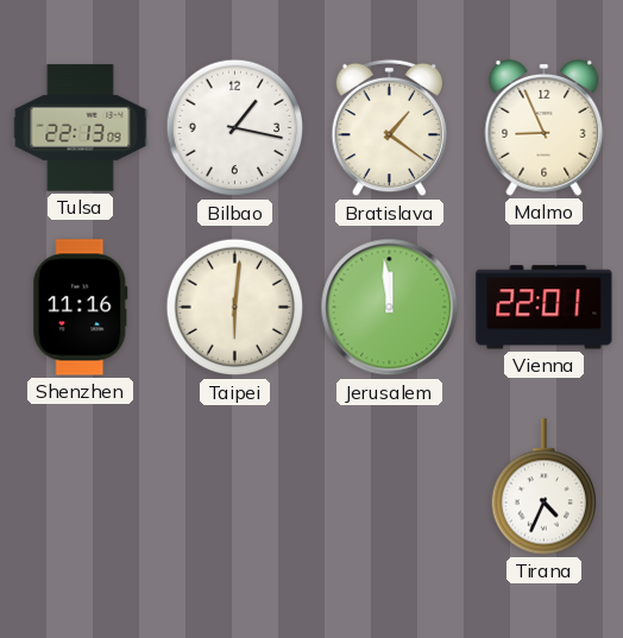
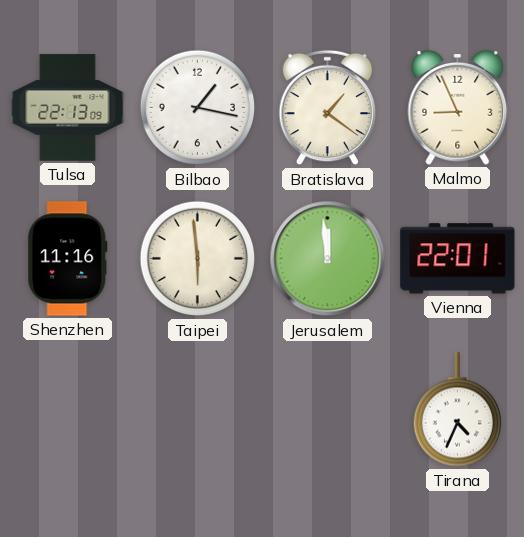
Taipei: 6:01 -> 5:59
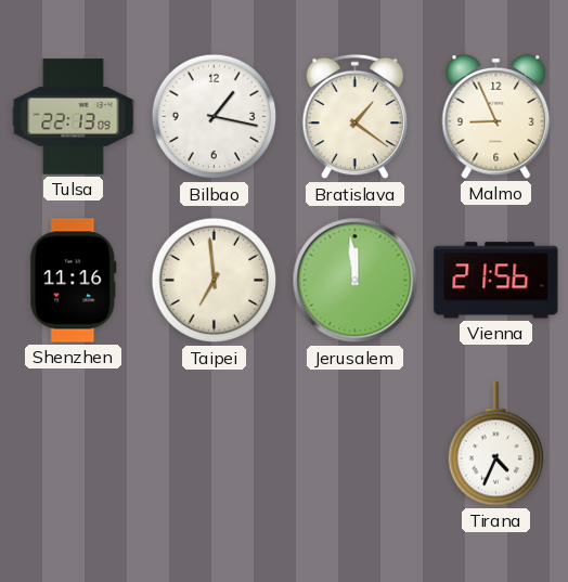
Taipei: 5:59 -> 6:59
Vienna: 22:01 -> 21:56
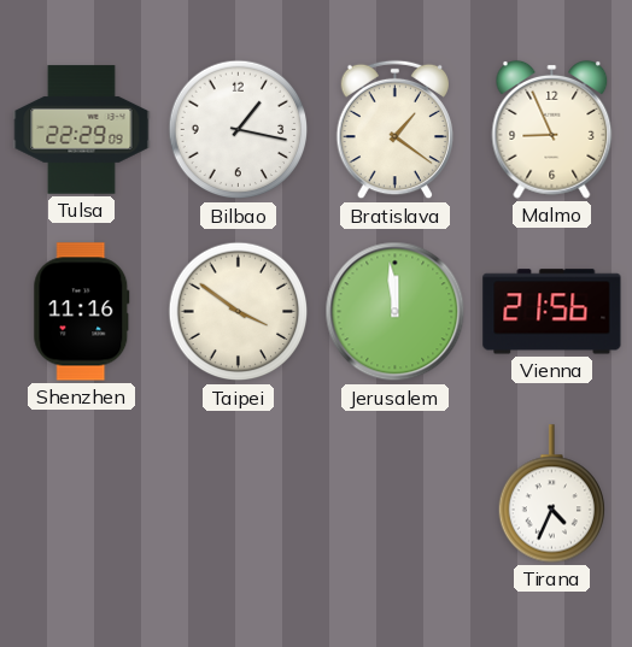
Tulsa: 22:13 -> 22:29
Taipei: 6:59 -> 3:51
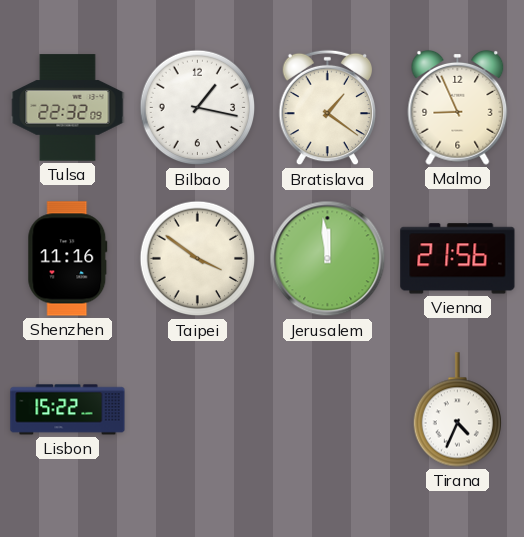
Tulsa: 22:29 -> 22:32
Lisbon: none -> 15:22
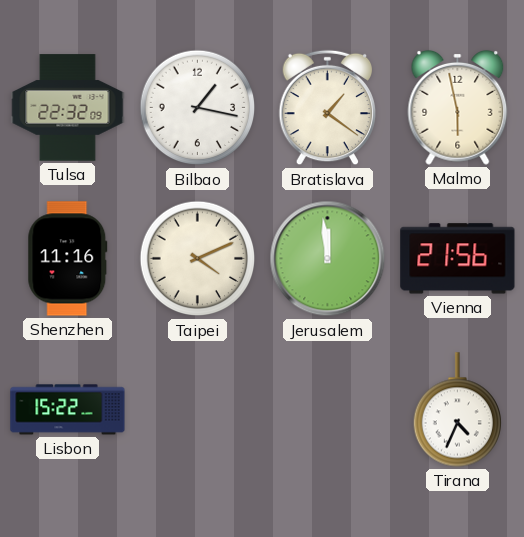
Malmo: 8:56 -> 5:58
Taipei: 3:51 -> 4:11
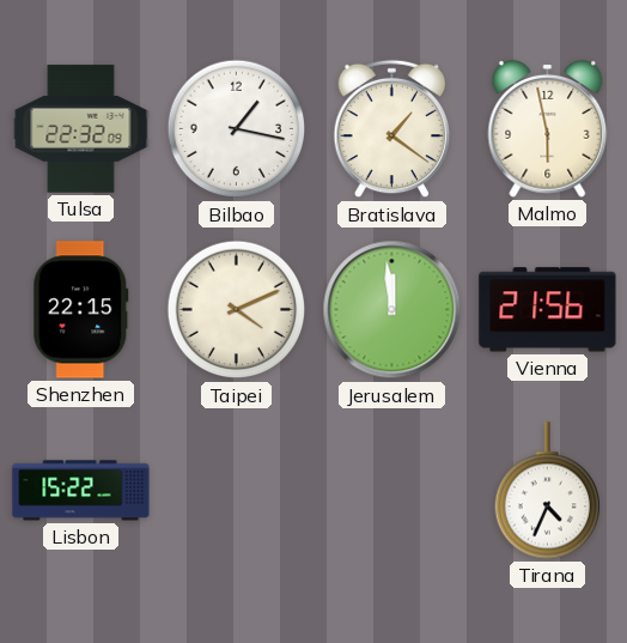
Shenzhen: 11:16 -> 22:15
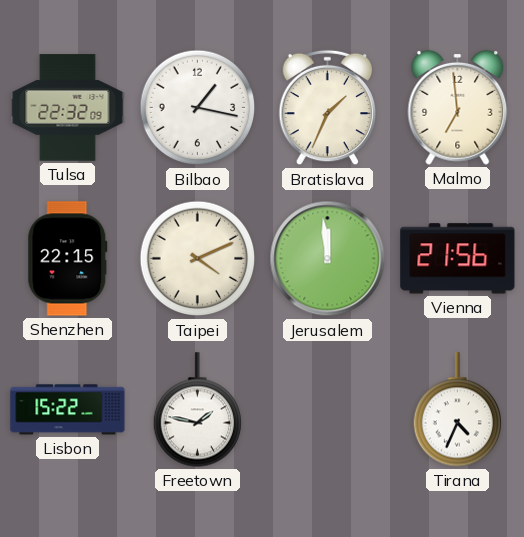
Bratislava: 1:21 -> 1:34
Malmo: 5:58 -> 6:59
Freetown: none -> 1:47
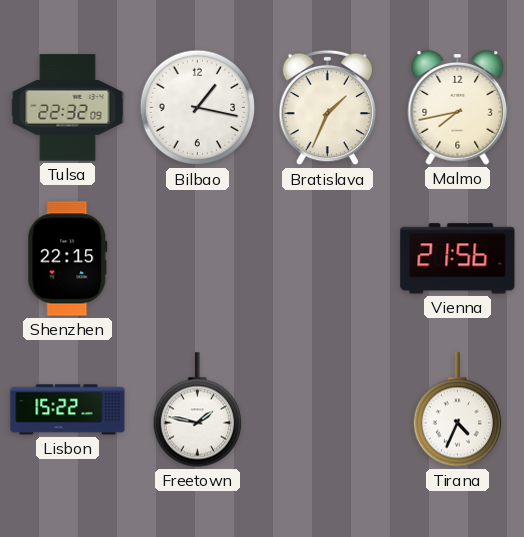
Malmo: 6:59 -> 7:43
Taipei: 4:11 -> none
Jerusalem: 11:59 -> none
